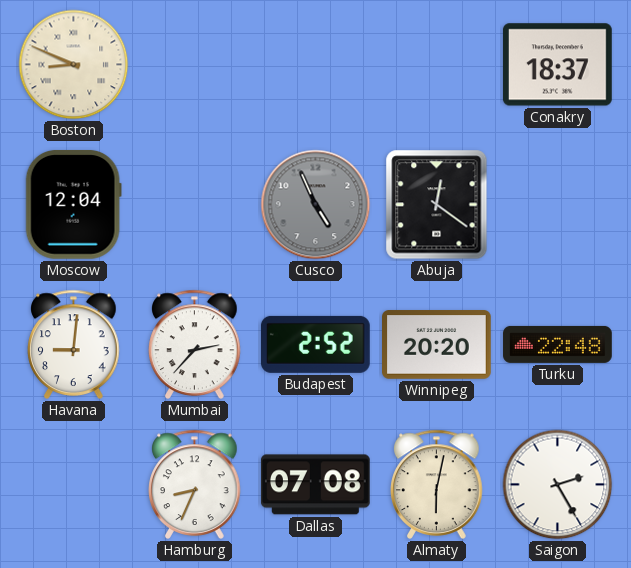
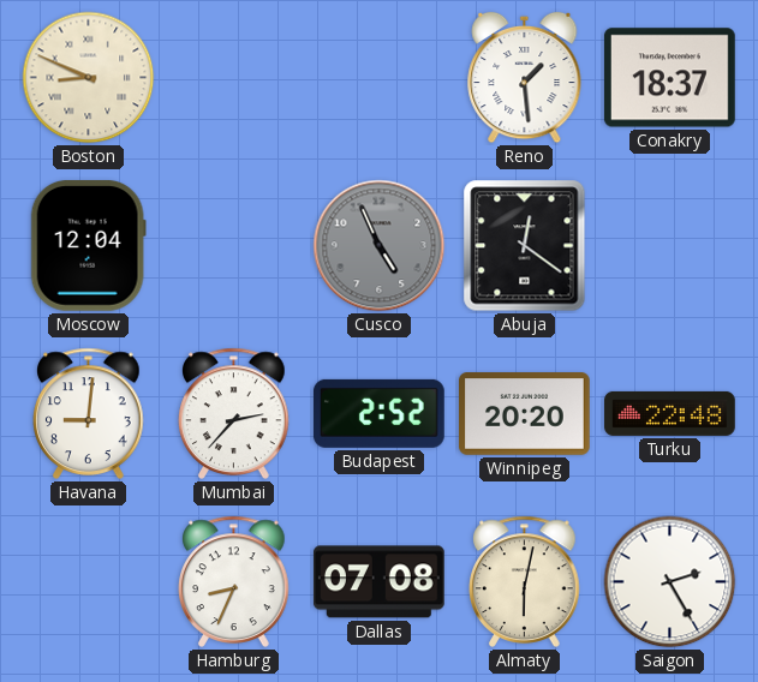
Reno: none -> 1:29
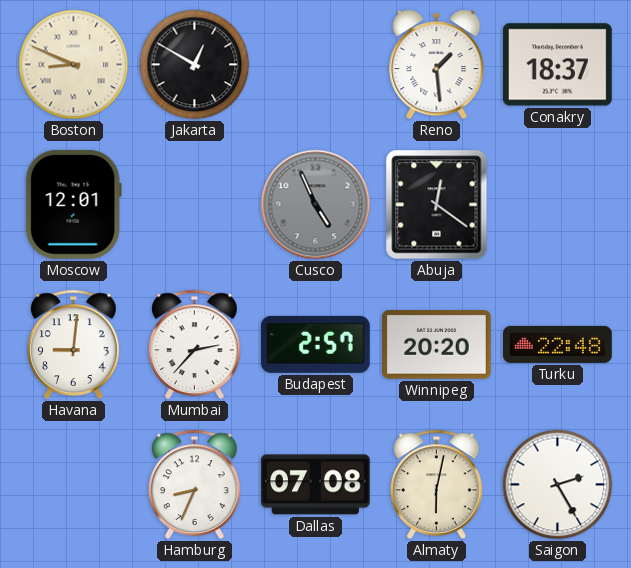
Jakarta: none -> 12:50
Moscow: 12:04 -> 12:01
Budapest: 2:52 -> 2:57
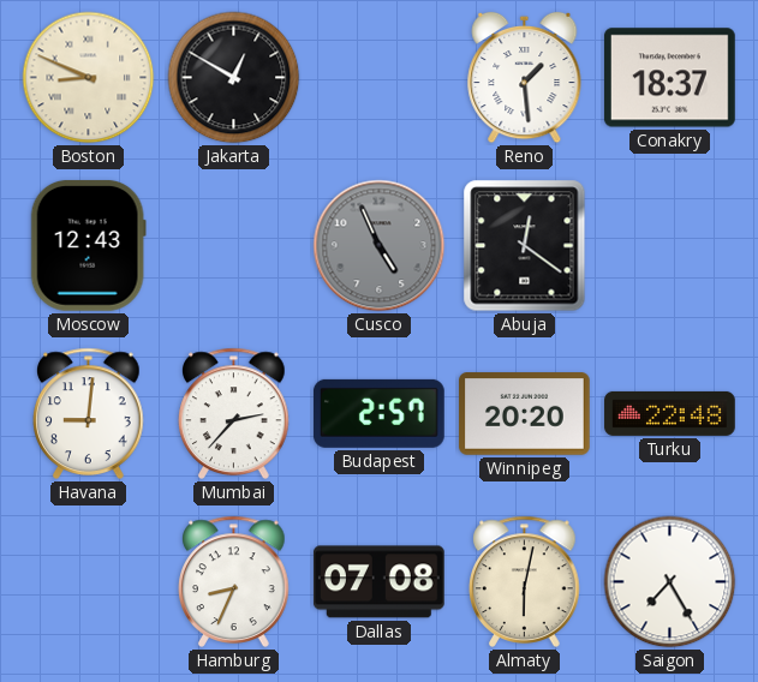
Moscow: 12:01 -> 12:43
Saigon: 2:25 -> 7:25
